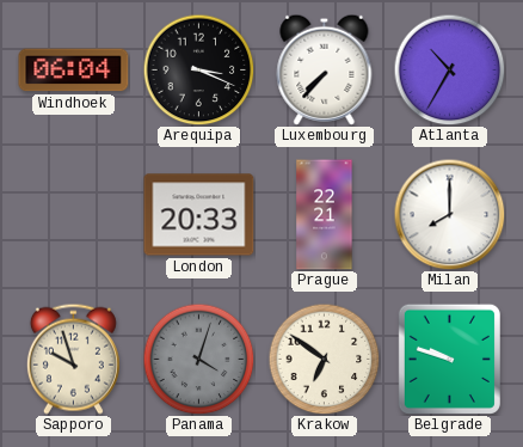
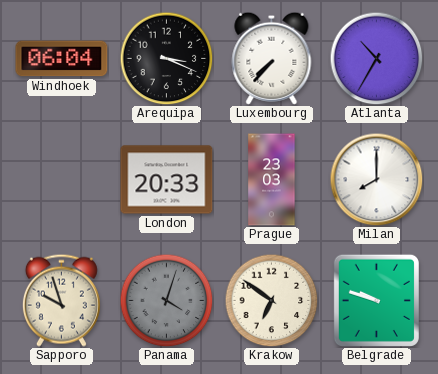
Prague: 22:21 -> 23:03
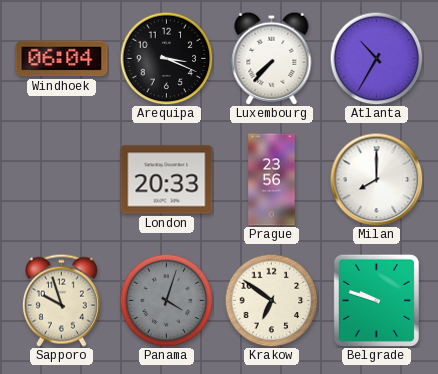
Prague: 23:03 -> 23:56
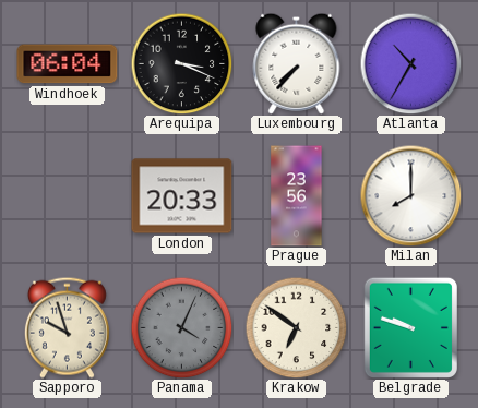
Panama: 4:03 -> 4:04
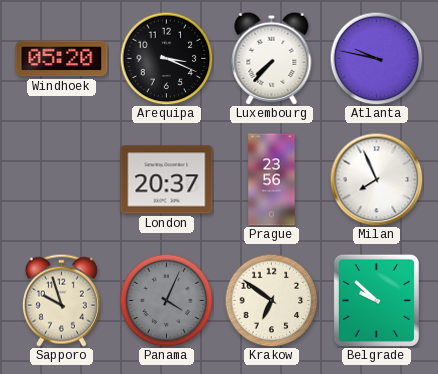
Windhoek: 06:04 -> 05:20
Atlanta: 10:35 -> 9:47
London: 20:33 -> 20:37
Milan: 8:00 -> 7:56
Belgrade: 9:48 -> 9:52
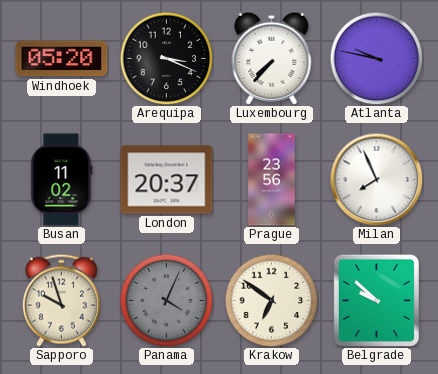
Busan: none -> 11:02
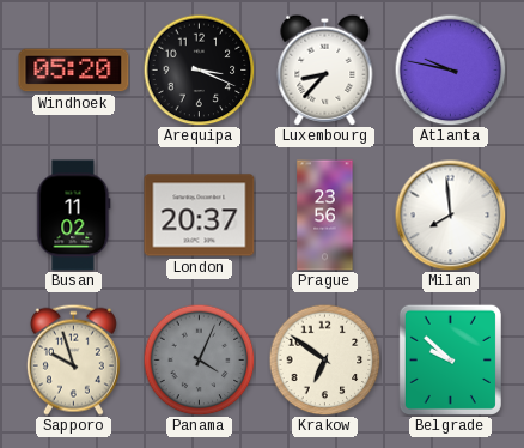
Luxembourg: 7:37 -> 8:37
Milan: 7:56 -> 7:59
